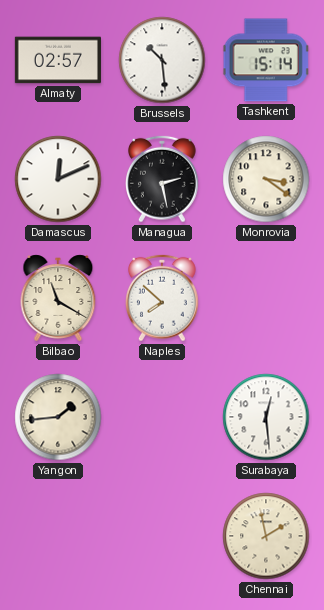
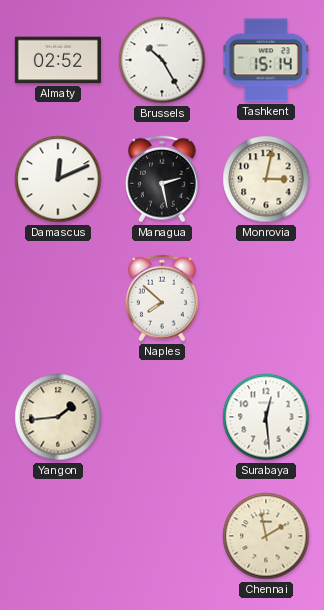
Almaty: 02:57 -> 02:52
Brussels: 10:29 -> 10:25
Monrovia: 3:21 -> 3:02
Bilbao: 11:20 -> none
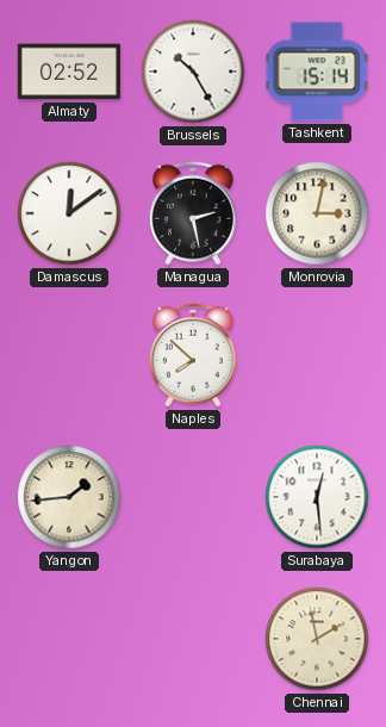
Damascus: 12:11 -> 12:09
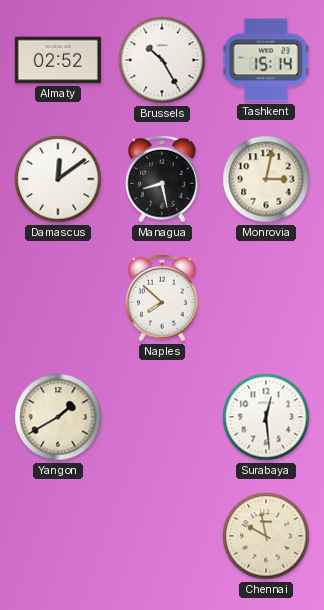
Managua: 2:28 -> 8:28
Yangon: 1:44 -> 1:40
Chennai: 1:58 -> 9:58
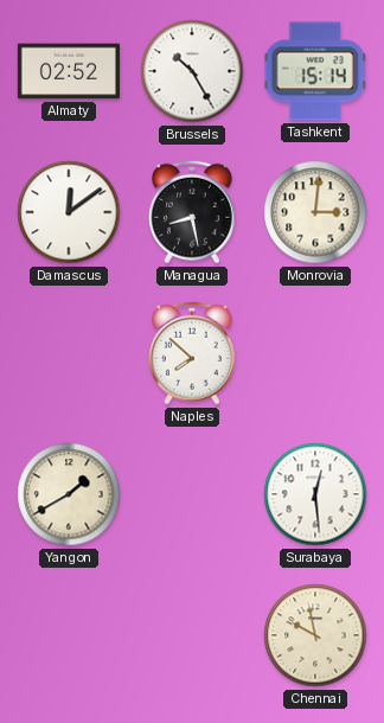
Monrovia: 3:02 -> 3:01
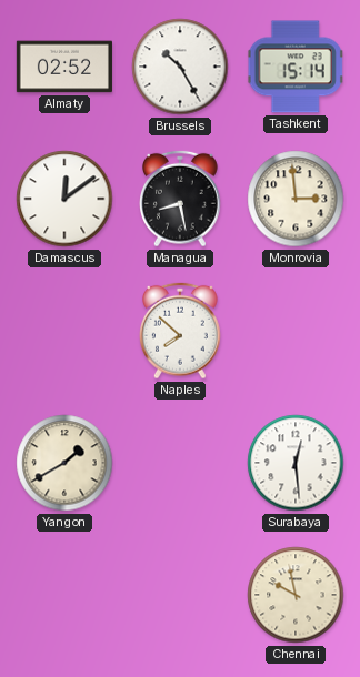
Monrovia: 3:01 -> 2:59
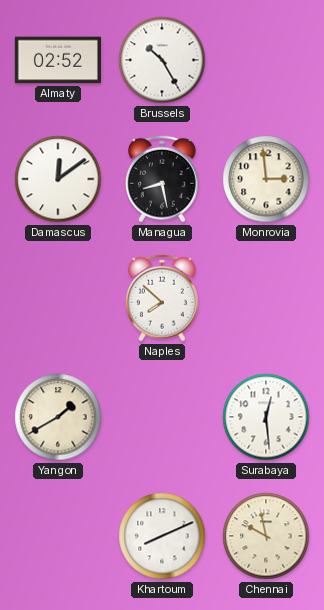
Tashkent: 15:14 -> none
Khartoum: none -> 8:11
